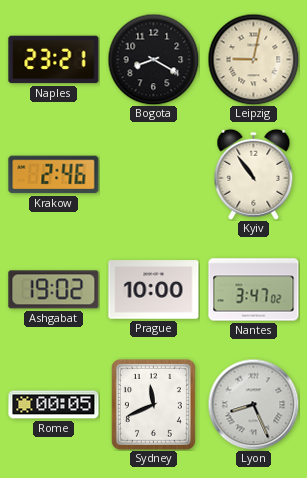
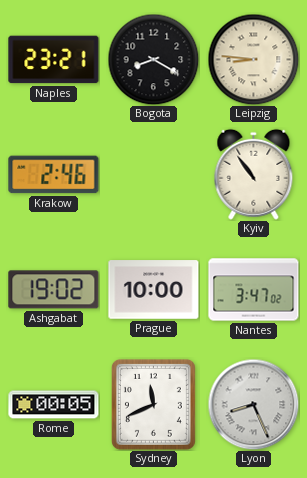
Leipzig: 9:02 -> 8:46
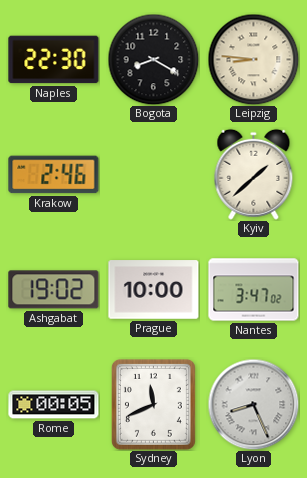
Naples: 23:21 -> 22:30
Kyiv: 10:54 -> 1:38
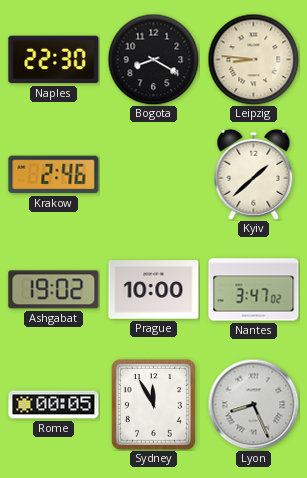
Sydney: 11:41 -> 11:55
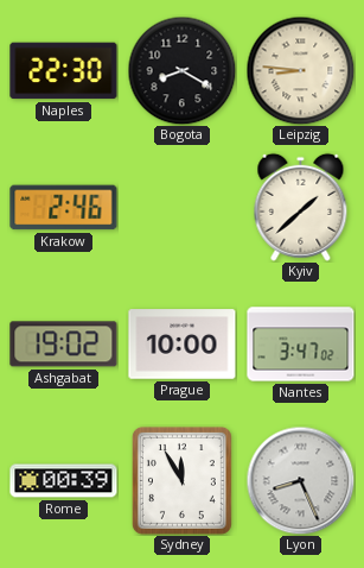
Rome: 00:05 -> 00:39
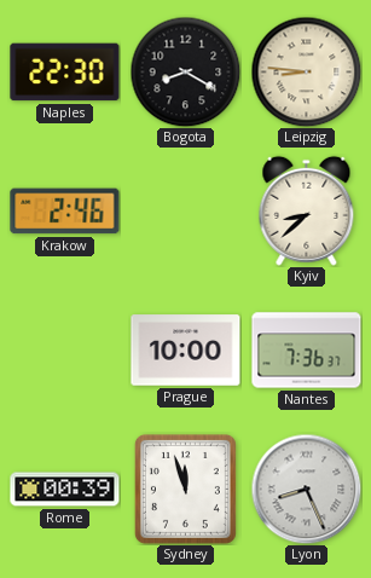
Kyiv: 1:38 -> 8:38
Ashgabat: 19:02 -> none
Nantes: 3:47 -> 7:36
Sydney: 11:55 -> 11:57
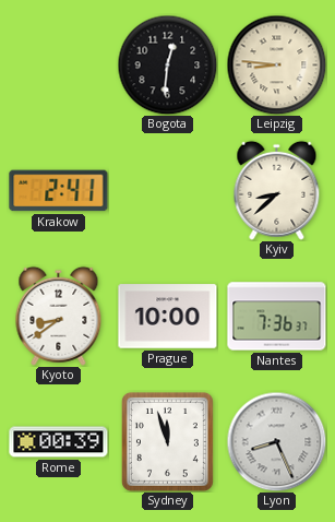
Naples: 22:30 -> none
Bogota: 8:20 -> 12:31
Krakow: 2:46 -> 2:41
Kyoto: none -> 8:39
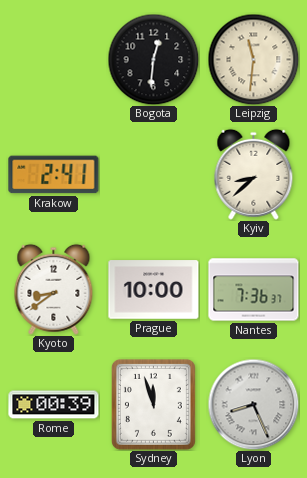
Leipzig: 8:46 -> 11:31
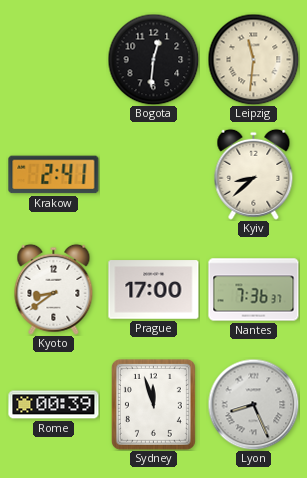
Prague: 10:00 -> 17:00
